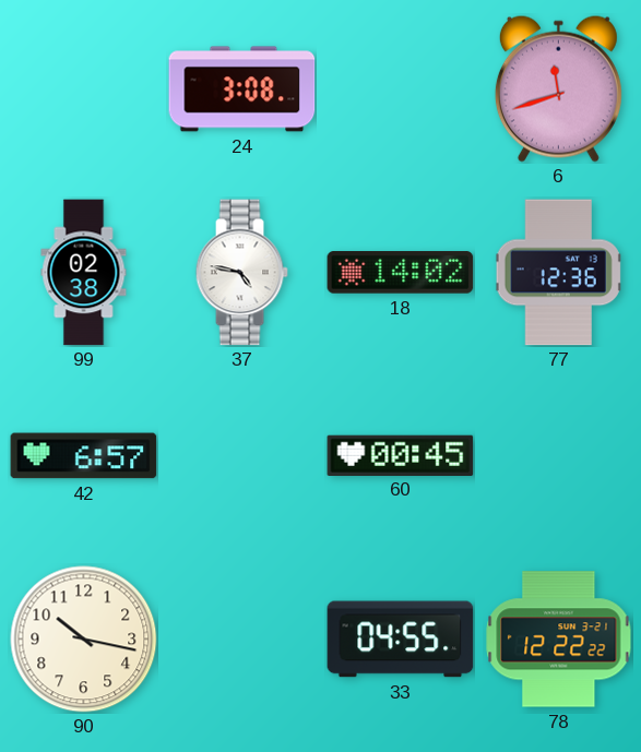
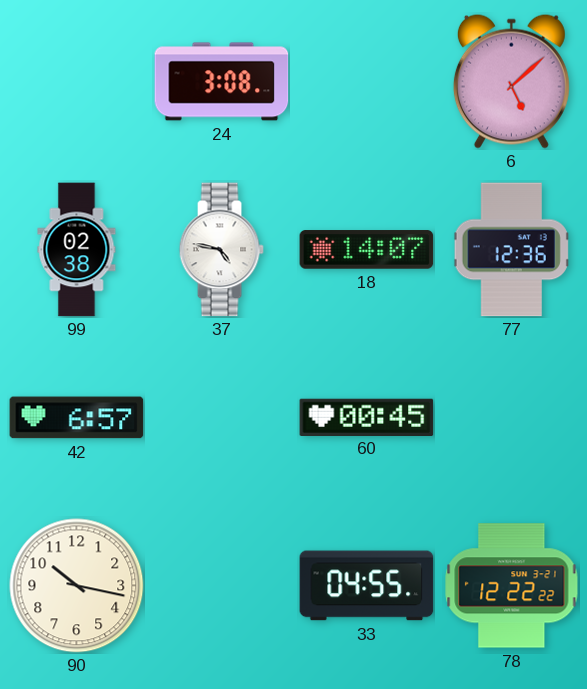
6: 11:42 -> 5:08
18: 14:02 -> 14:07
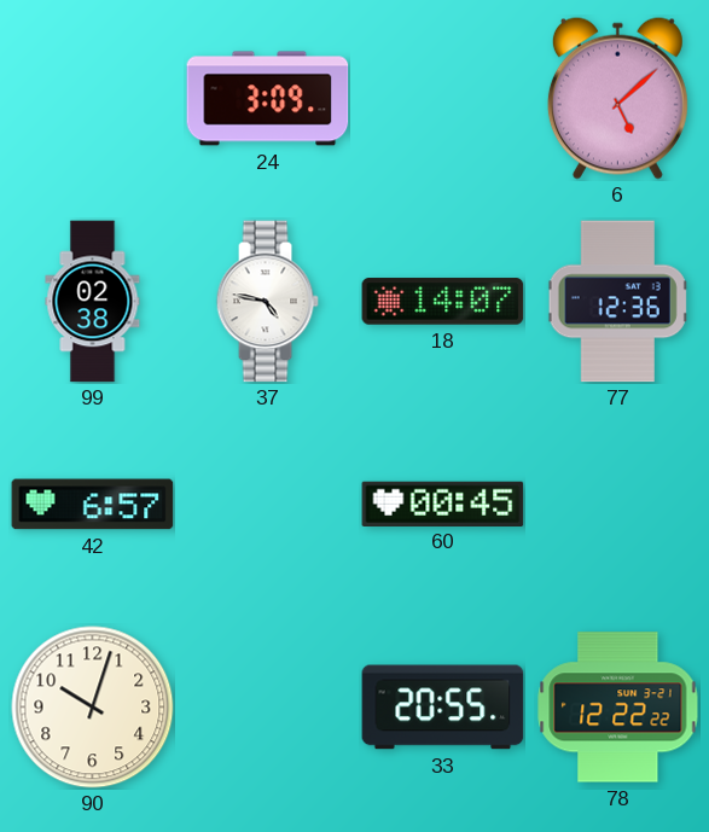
24: 3:08 -> 3:09
90: 10:17 -> 10:03
33: 04:55 -> 20:55
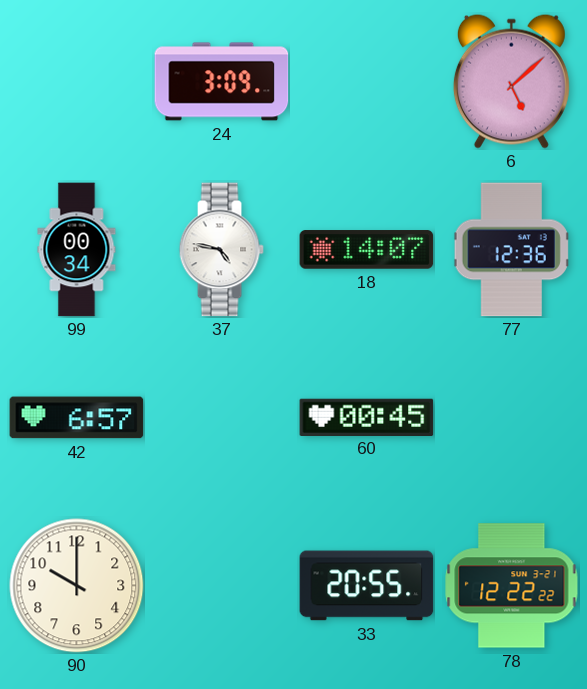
99: 02:38 -> 00:34
90: 10:03 -> 10:00
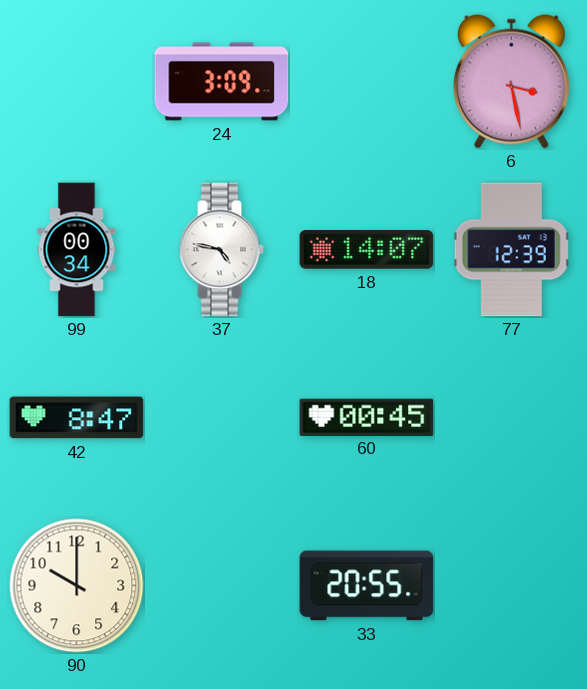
6: 5:08 -> 3:28
77: 12:36 -> 12:39
42: 6:57 -> 8:47
78: 12:22 -> none
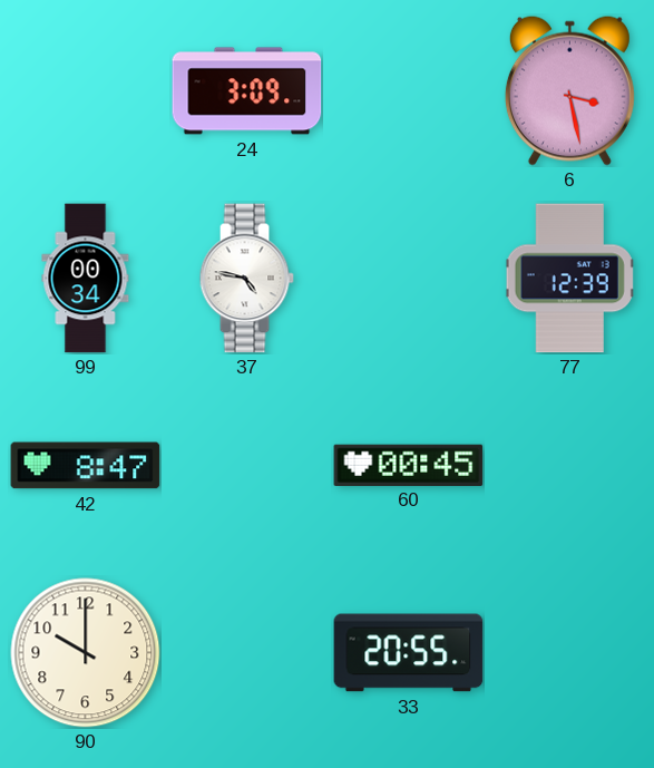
18: 14:07 -> none
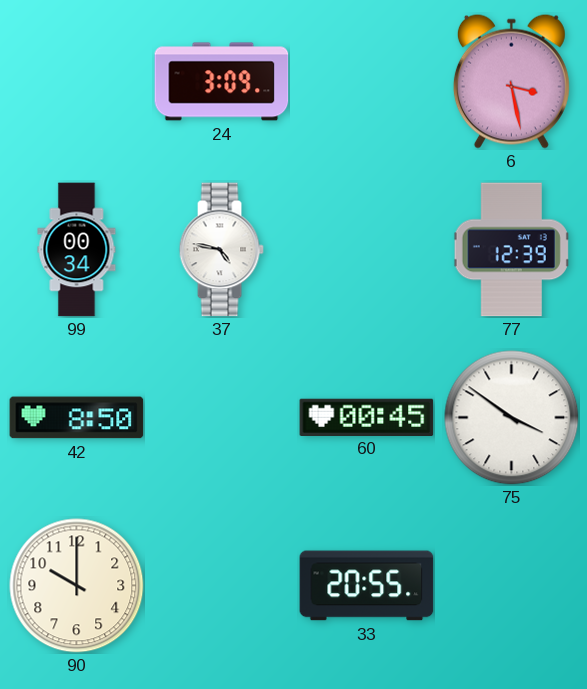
42: 8:47 -> 8:50
75: none -> 3:51
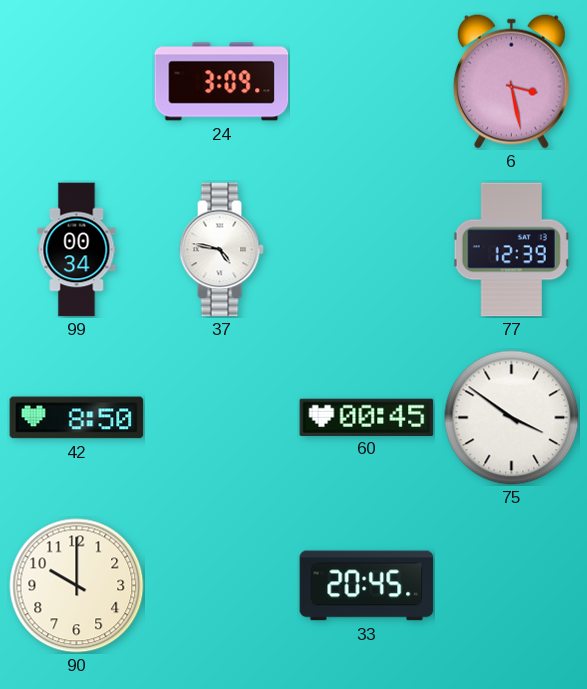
33: 20:55 -> 20:45
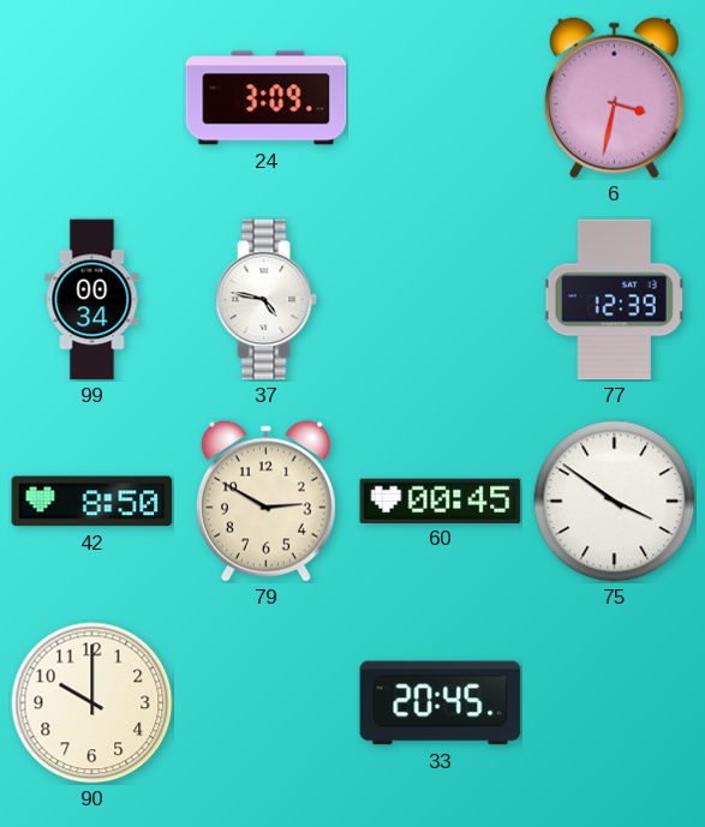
6: 3:28 -> 3:32
79: none -> 2:50
